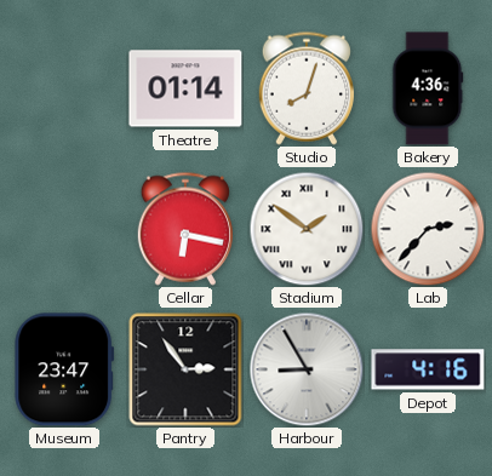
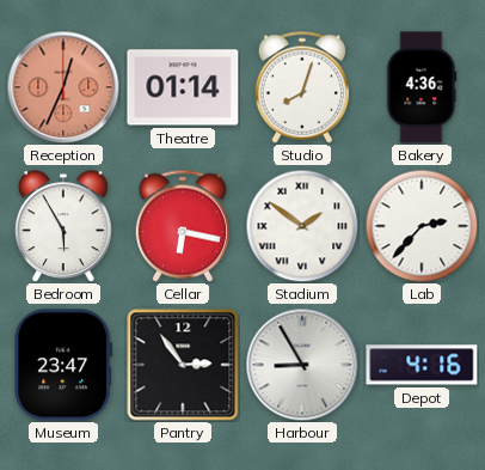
Reception: none -> 12:34
Bedroom: none -> 5:55
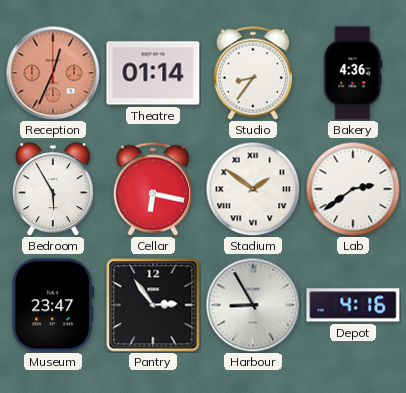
Studio: 8:03 -> 8:36
Lab: 2:37 -> 2:39
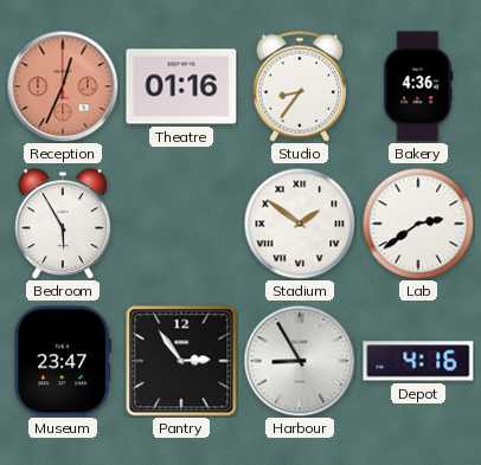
Theatre: 01:14 -> 01:16
Cellar: 6:17 -> none
